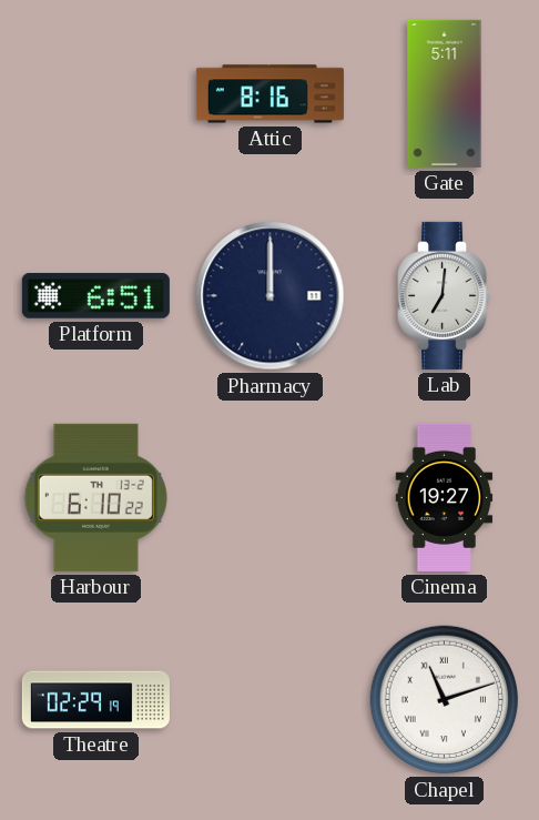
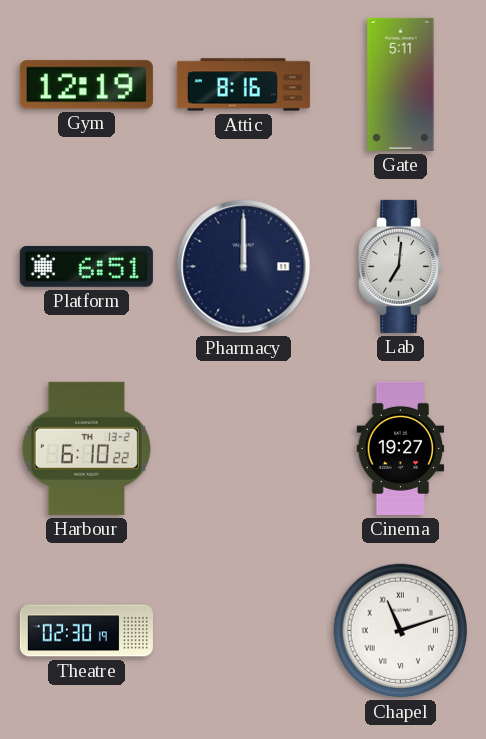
Gym: none -> 12:19
Theatre: 02:29 -> 02:30
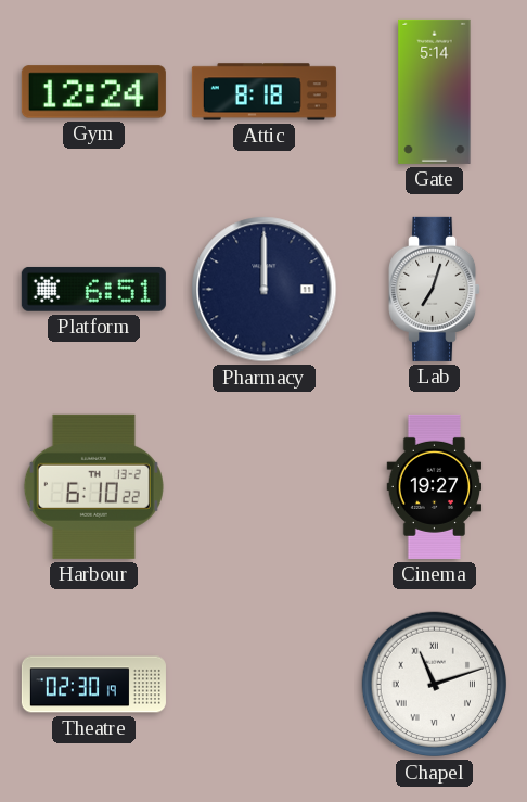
Gym: 12:19 -> 12:24
Attic: 8:16 -> 8:18
Gate: 5:11 -> 5:14
Lab: 7:01 -> 7:03
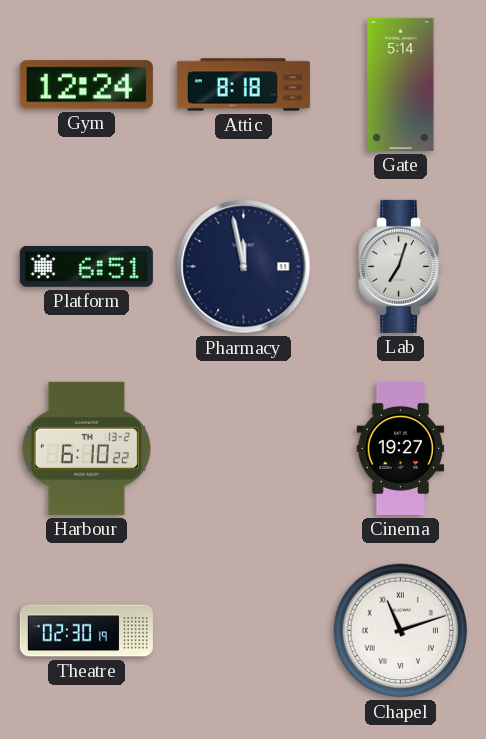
Pharmacy: 12:00 -> 11:58
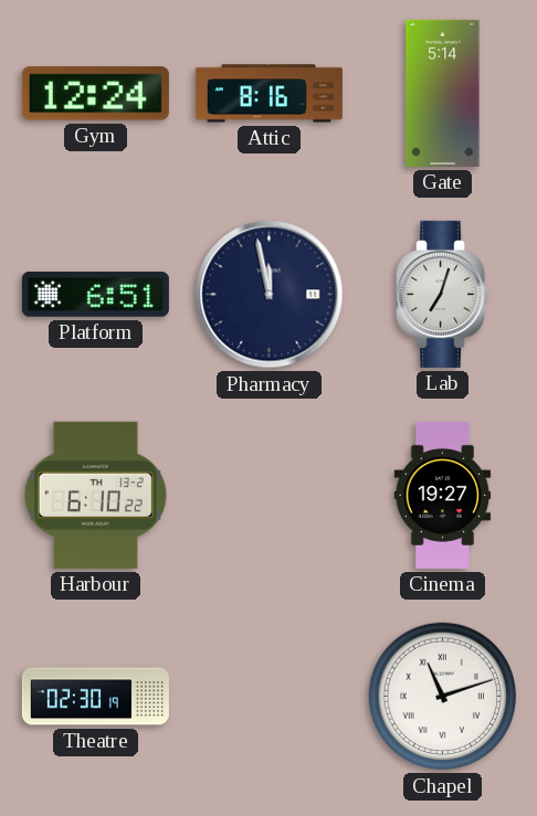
Attic: 8:18 -> 8:16
